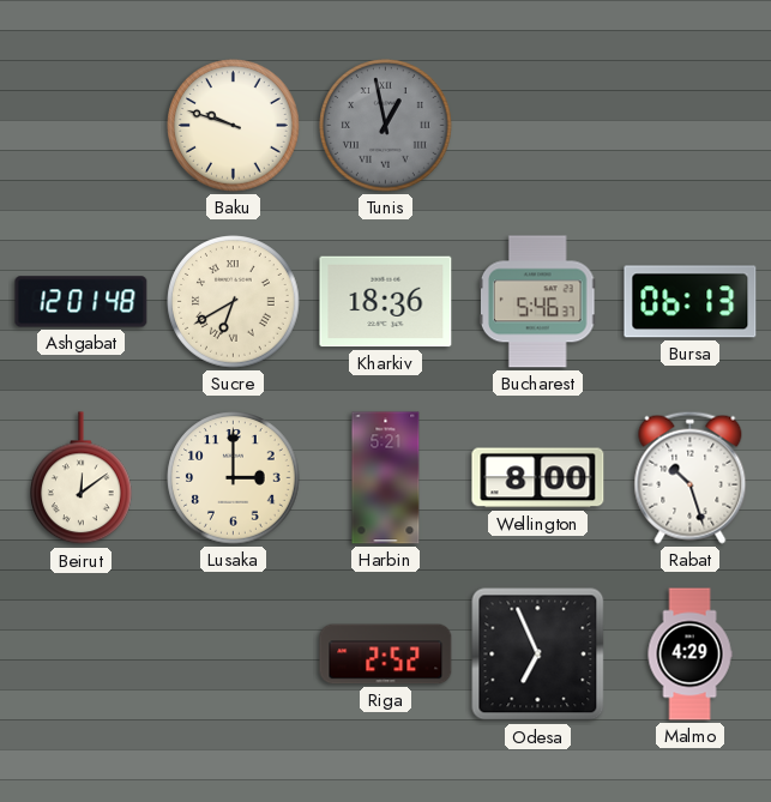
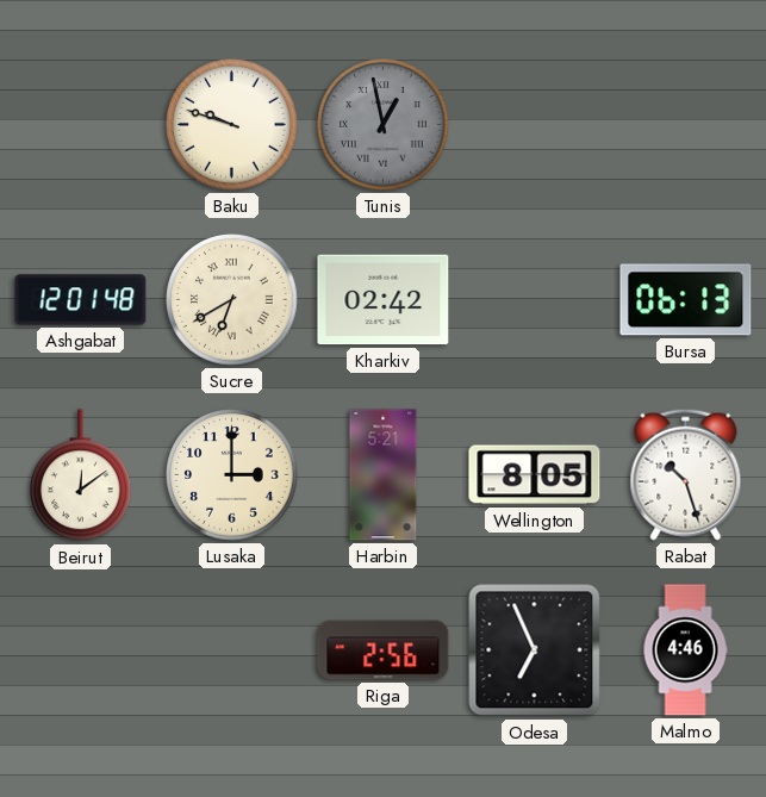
Kharkiv: 18:36 -> 02:42
Bucharest: 5:46 -> none
Wellington: 8:00 -> 8:05
Riga: 2:52 -> 2:56
Malmo: 4:29 -> 4:46
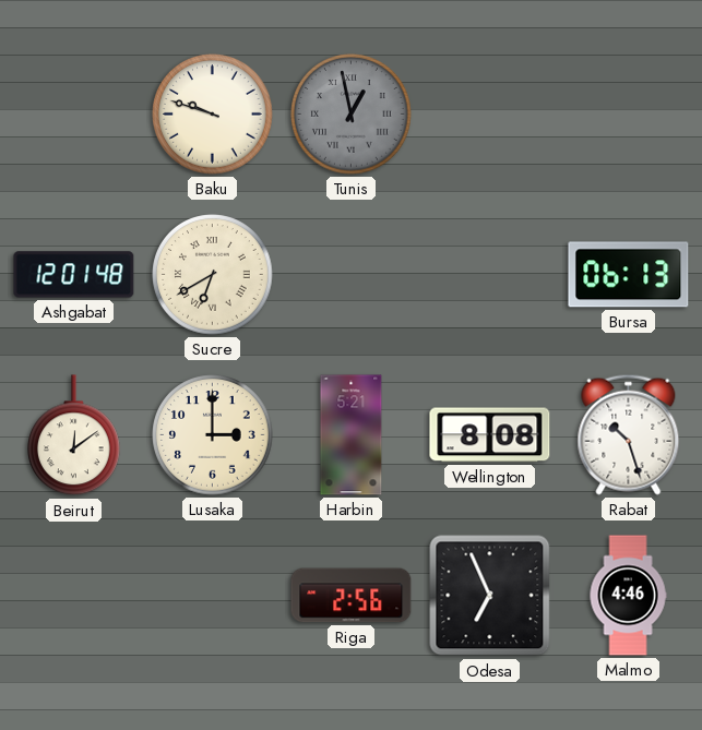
Kharkiv: 02:42 -> none
Wellington: 8:05 -> 8:08
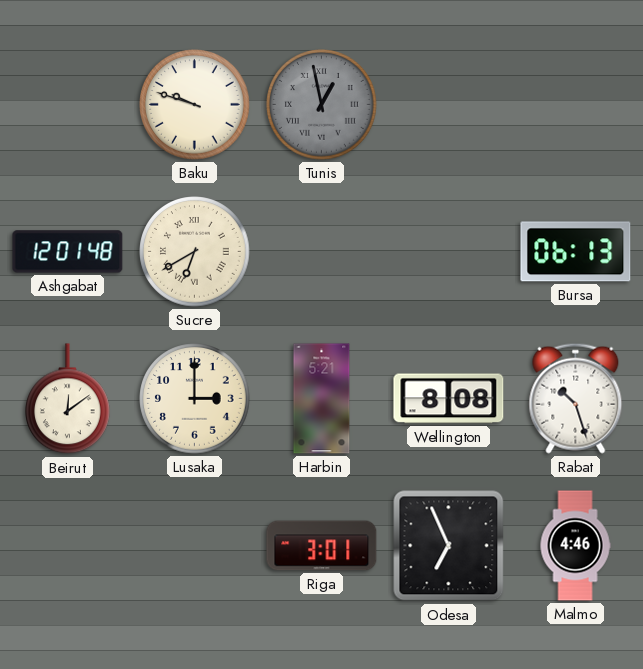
Riga: 2:56 -> 3:01
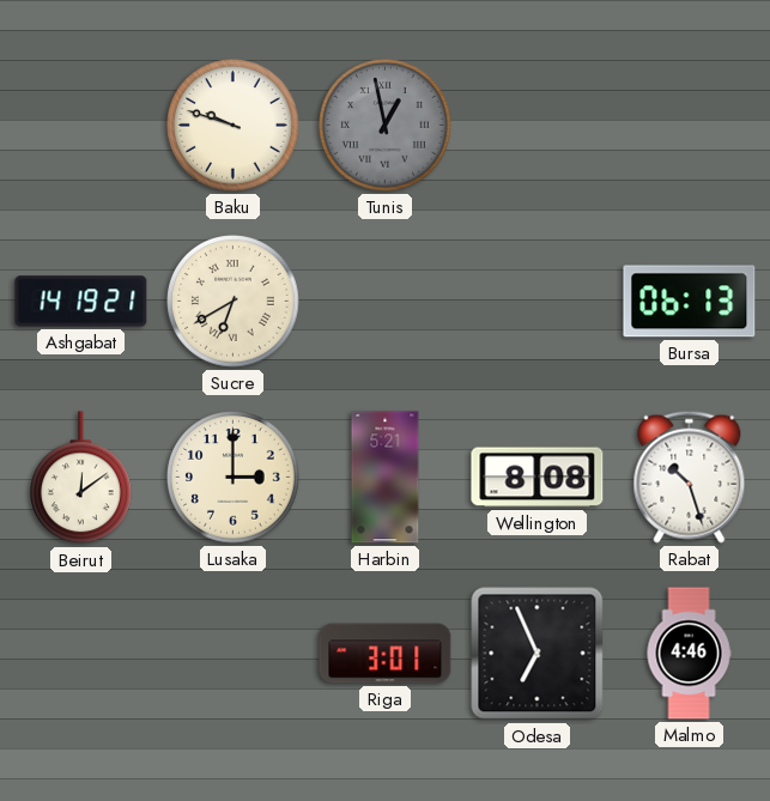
Ashgabat: 12:01 -> 14:19
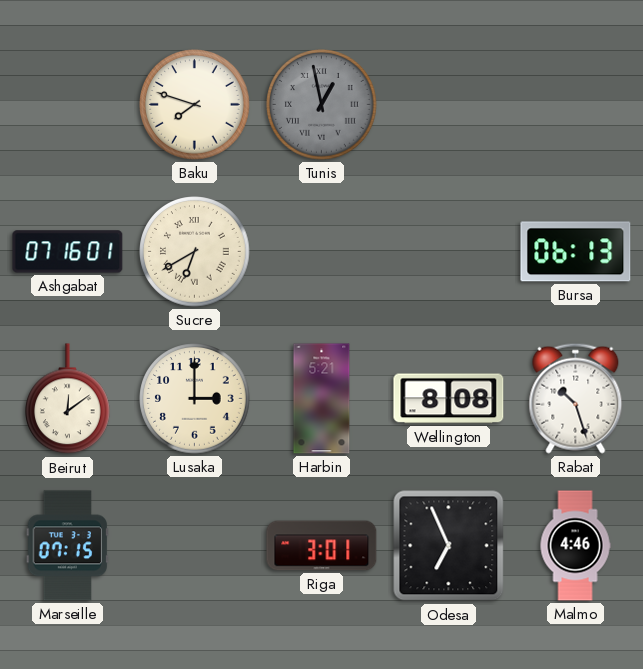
Baku: 9:48 -> 7:48
Ashgabat: 14:19 -> 07:16
Marseille: none -> 07:15
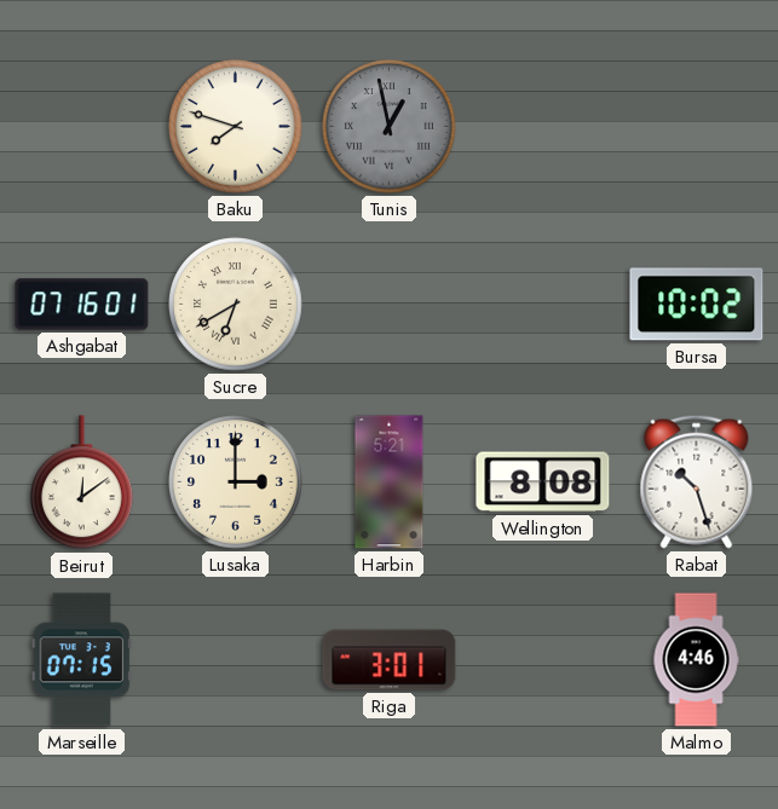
Bursa: 06:13 -> 10:02
Odesa: 6:56 -> none
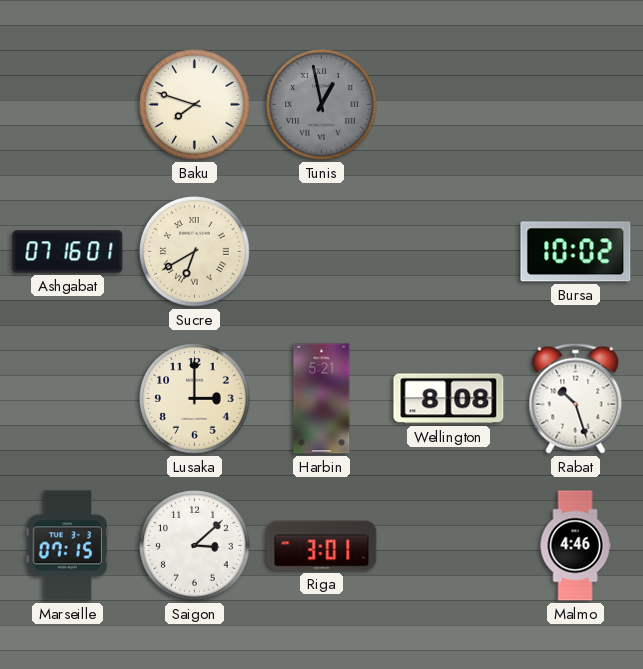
Beirut: 12:09 -> none
Saigon: none -> 3:08
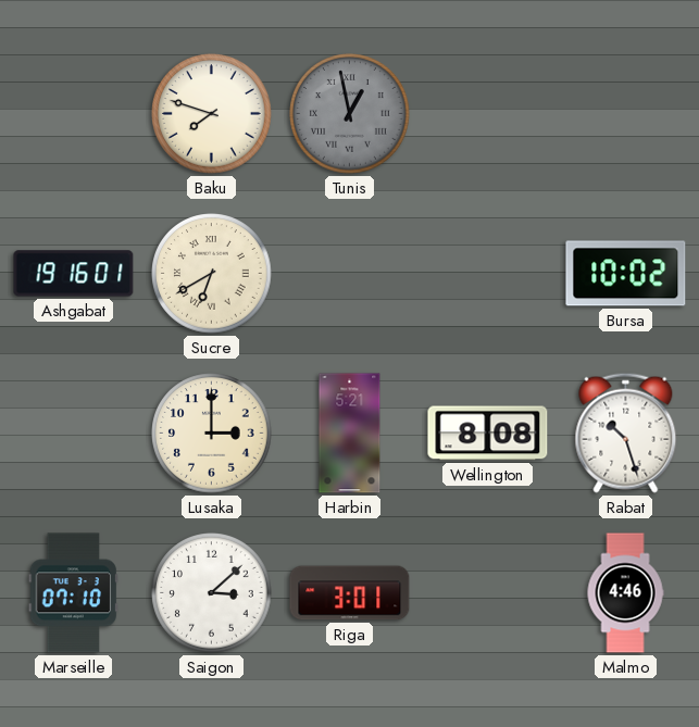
Ashgabat: 07:16 -> 19:16
Marseille: 07:15 -> 07:10
